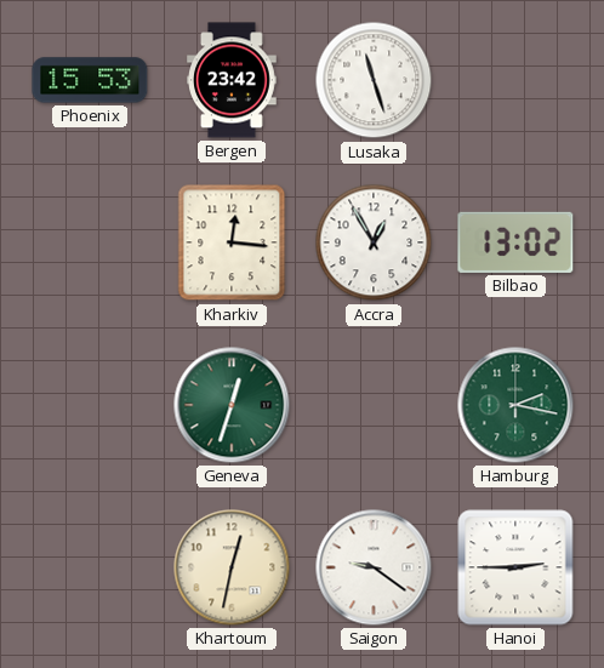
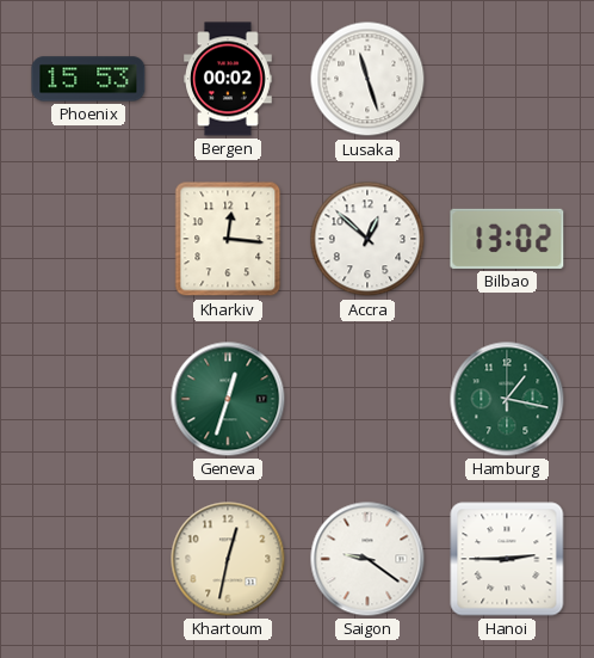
Bergen: 23:42 -> 00:02
Accra: 12:55 -> 12:52
Hamburg: 2:17 -> 1:17
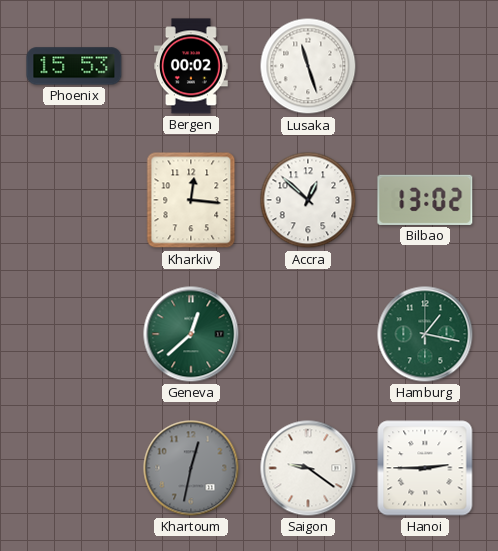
Geneva: 12:33 -> 12:38
Khartoum dial: cream -> grey
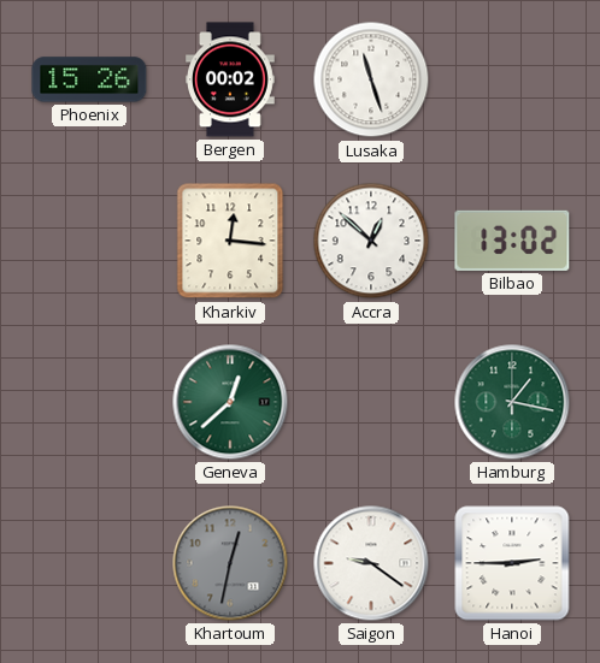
Phoenix: 15:53 -> 15:26
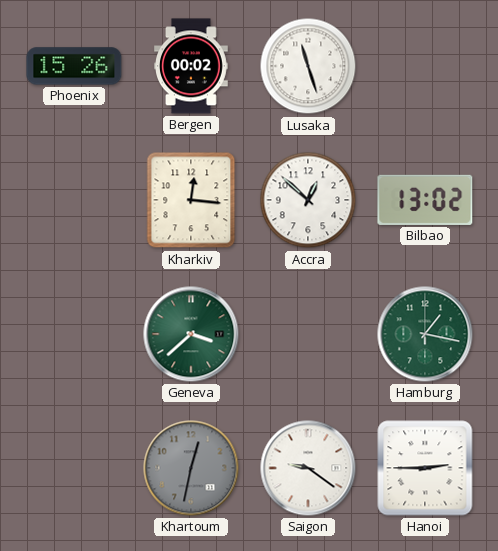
Geneva: 12:38 -> 3:38
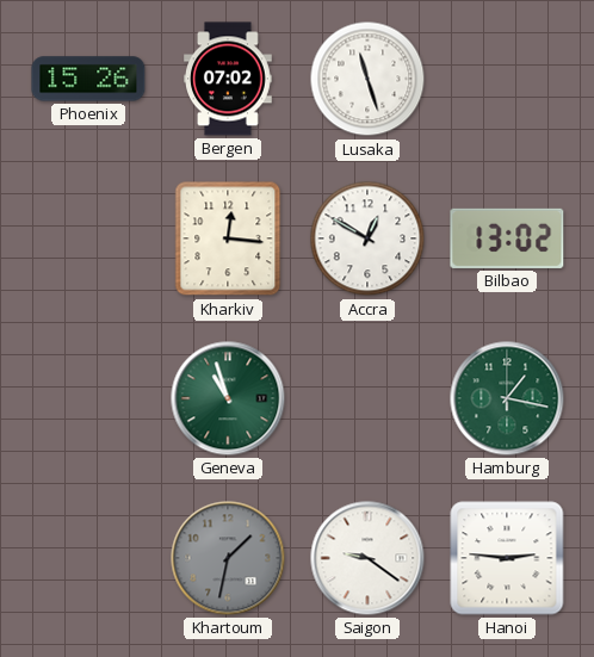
Bergen: 00:02 -> 07:02
Accra: 12:52 -> 12:50
Geneva: 3:38 -> 10:57
Khartoum: 12:32 -> 1:32
Hanoi: 2:45 -> 2:46
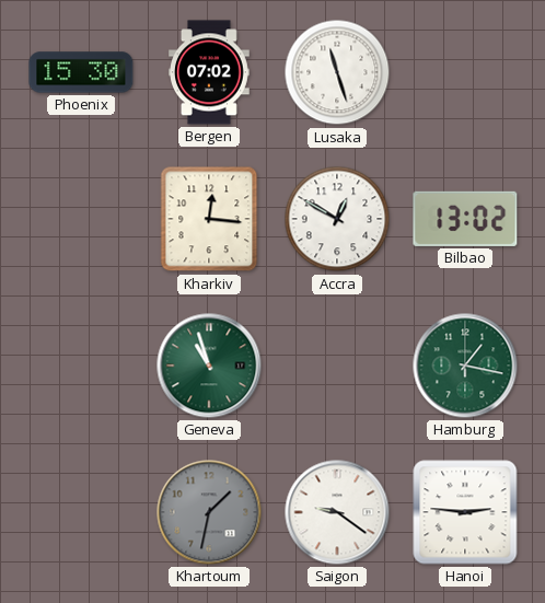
Phoenix: 15:26 -> 15:30
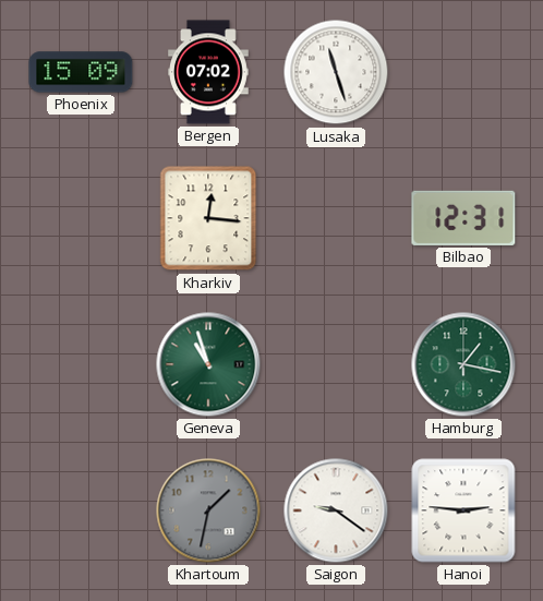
Phoenix: 15:30 -> 15:09
Accra: 12:50 -> none
Bilbao: 13:02 -> 12:31
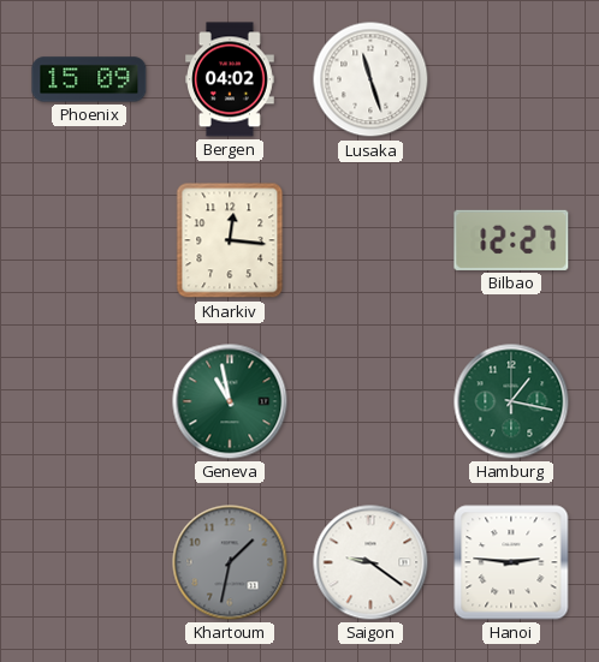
Bergen: 07:02 -> 04:02
Bilbao: 12:31 -> 12:27
Geneva: 10:57 -> 10:58
